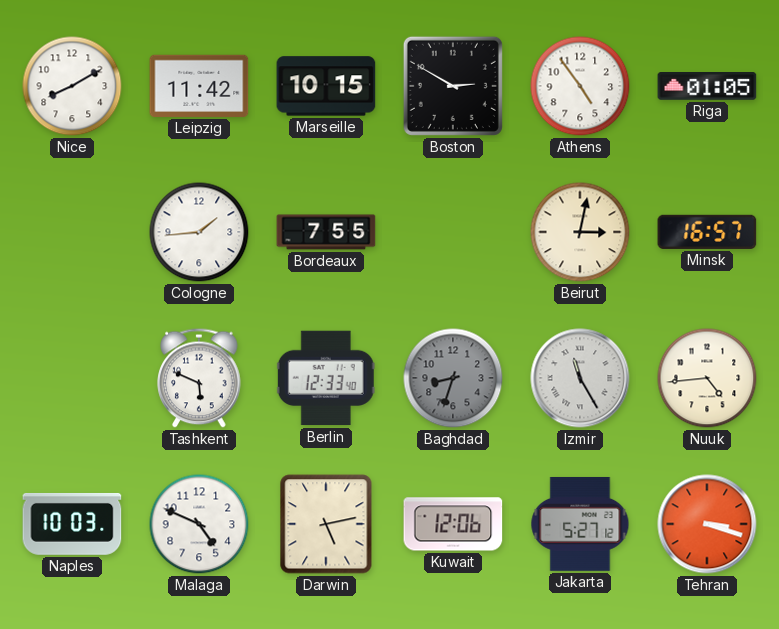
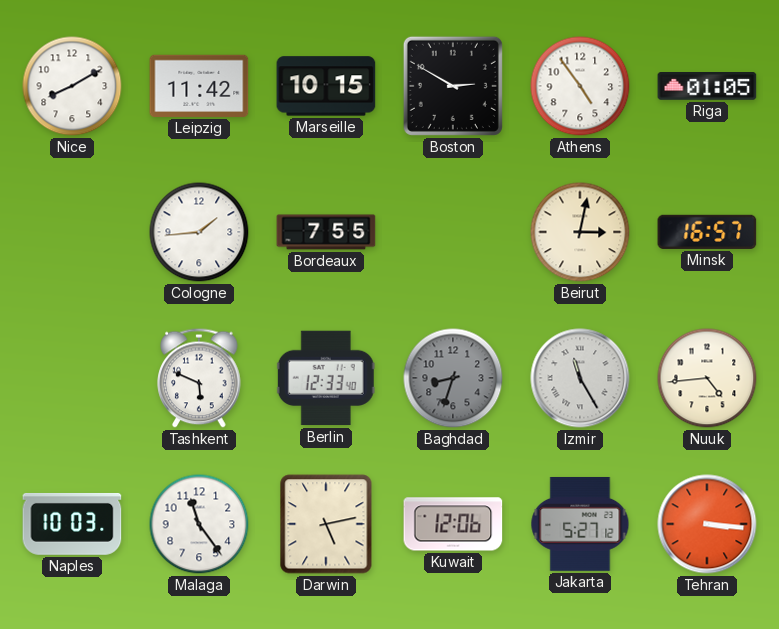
Malaga: 4:49 -> 11:24
Tehran: 3:18 -> 3:16
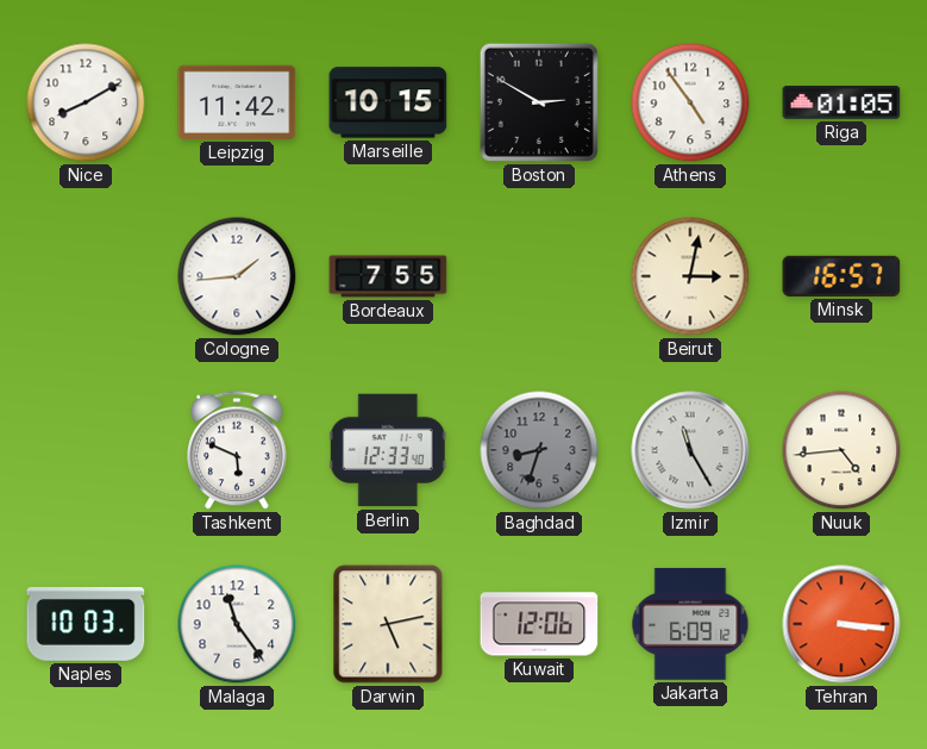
Jakarta: 5:27 -> 6:09
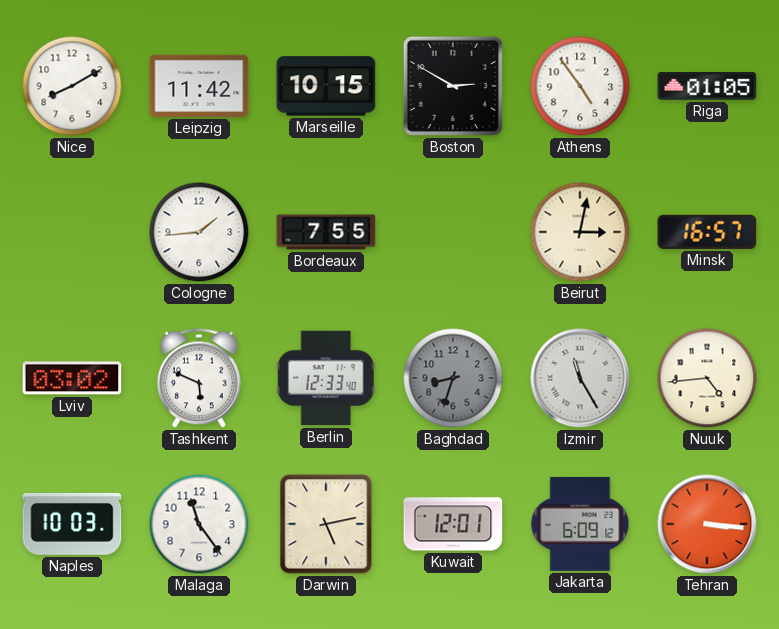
Lviv: none -> 03:02
Kuwait: 12:06 -> 12:01
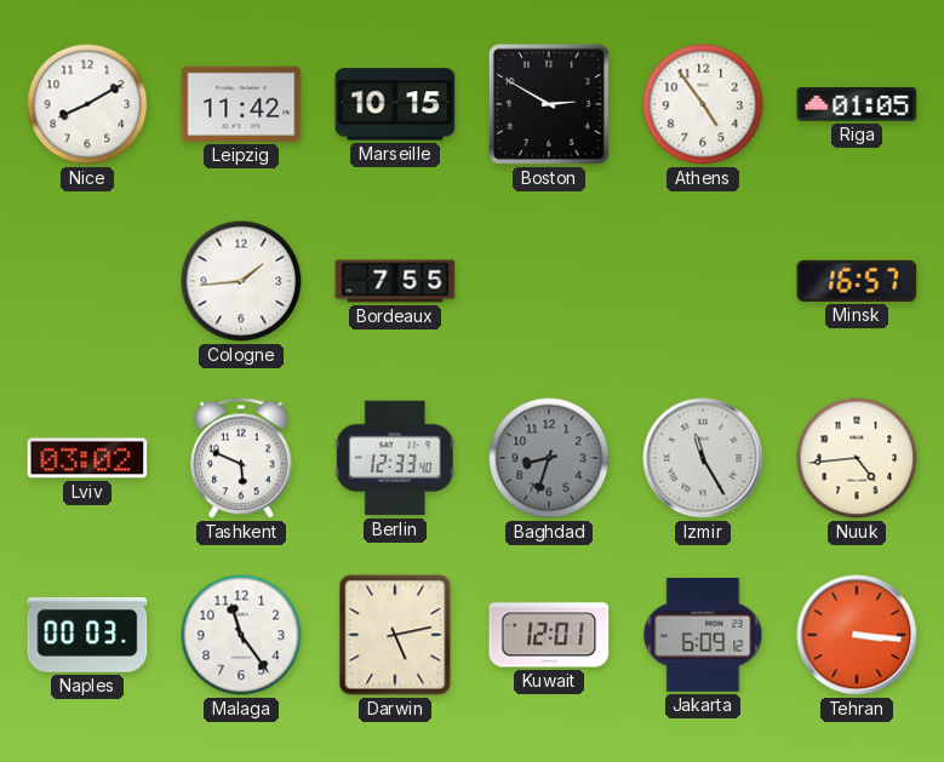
Beirut: 3:02 -> none
Naples: 10:03 -> 00:03
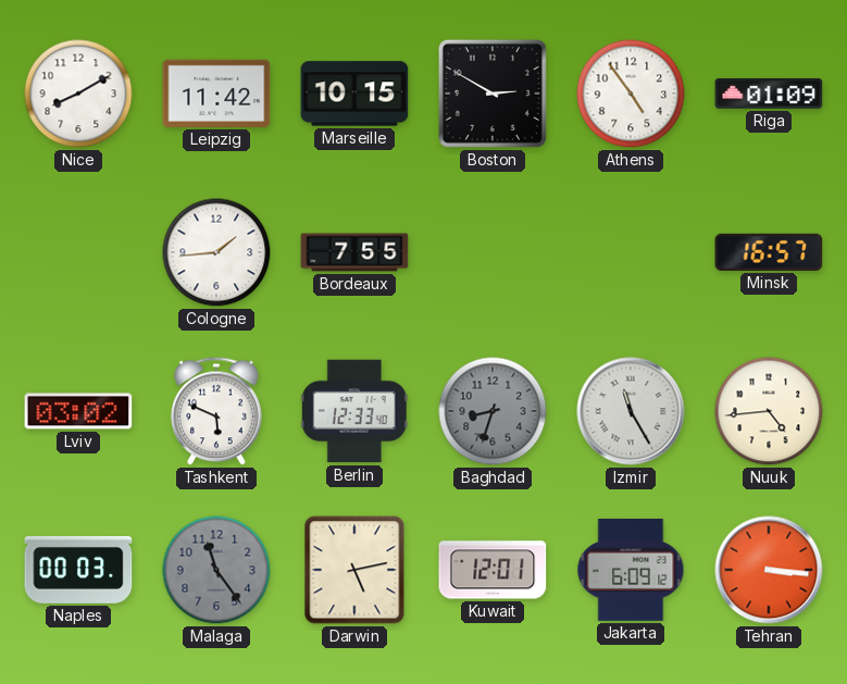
Riga: 01:05 -> 01:09
Malaga dial: white -> grey
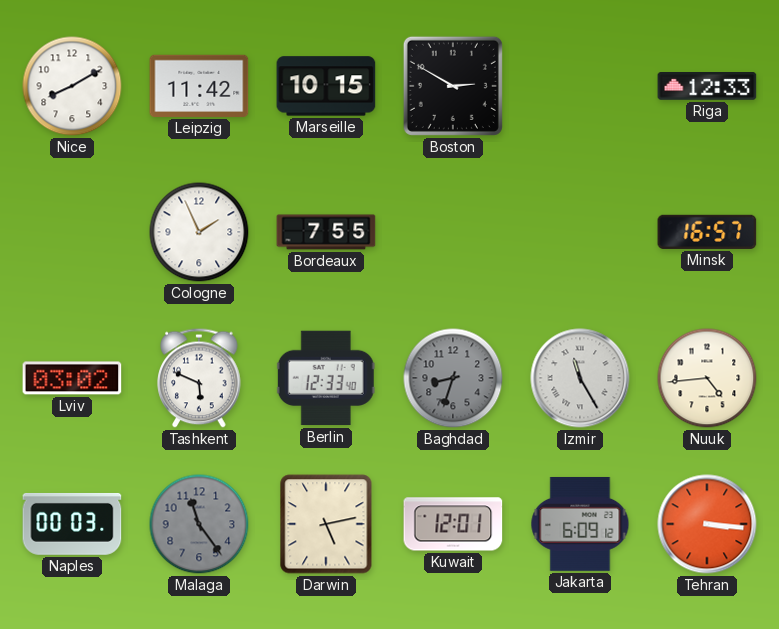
Athens: 4:54 -> none
Riga: 01:09 -> 12:33
Cologne: 1:44 -> 1:56
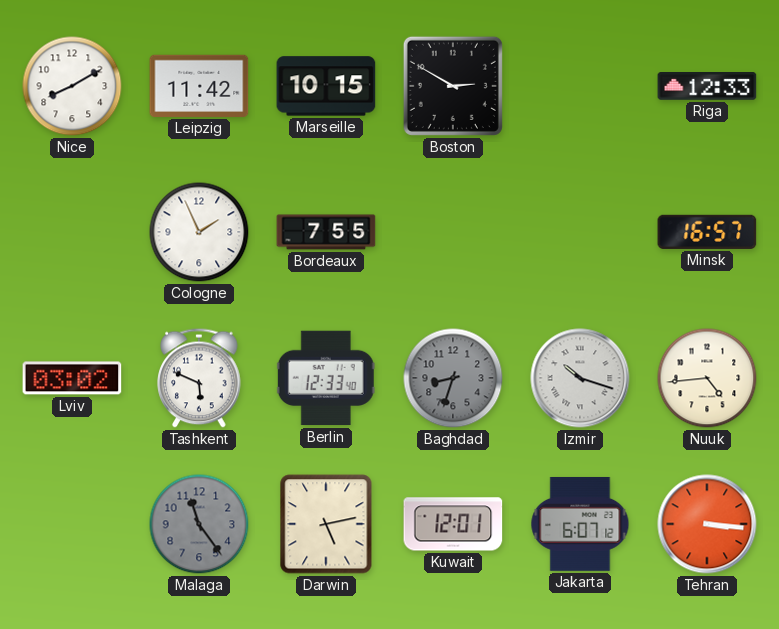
Izmir: 11:25 -> 10:18
Naples: 00:03 -> none
Jakarta: 6:09 -> 6:07
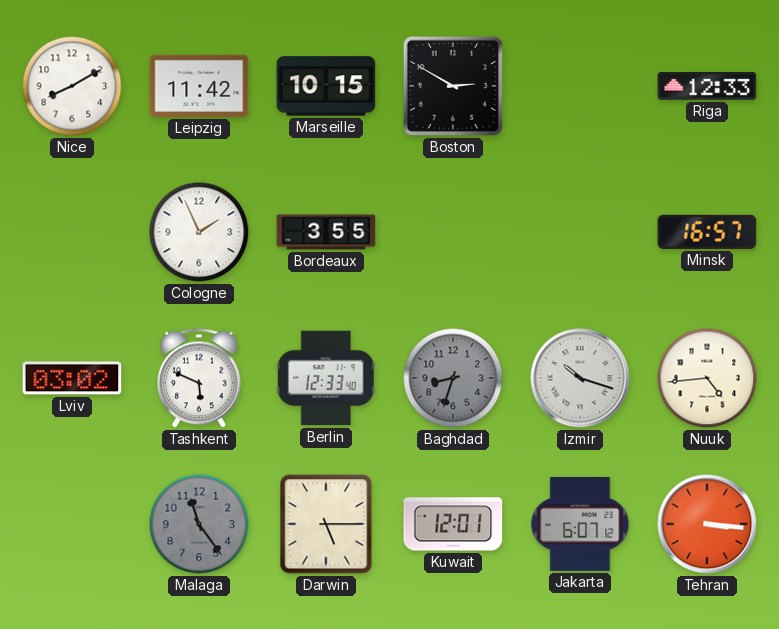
Bordeaux: 7:55 -> 3:55
Darwin: 5:13 -> 5:15
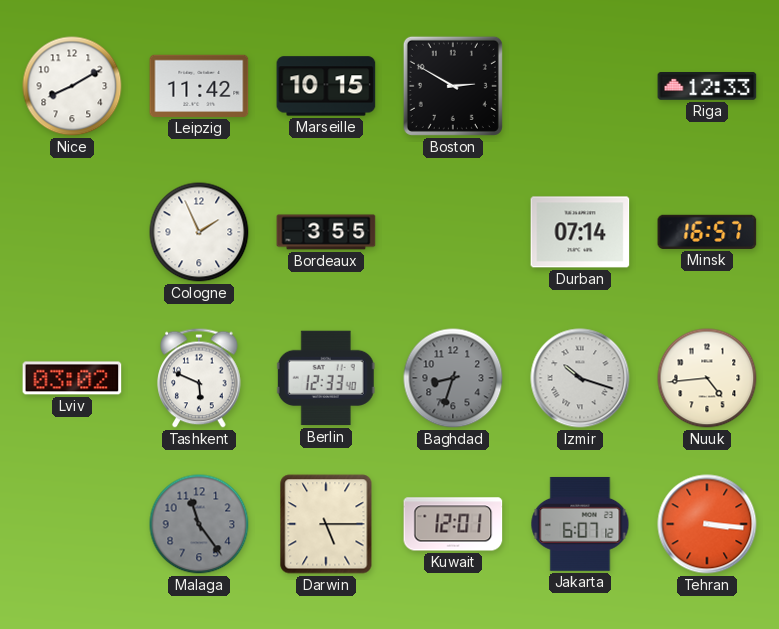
Durban: none -> 07:14
